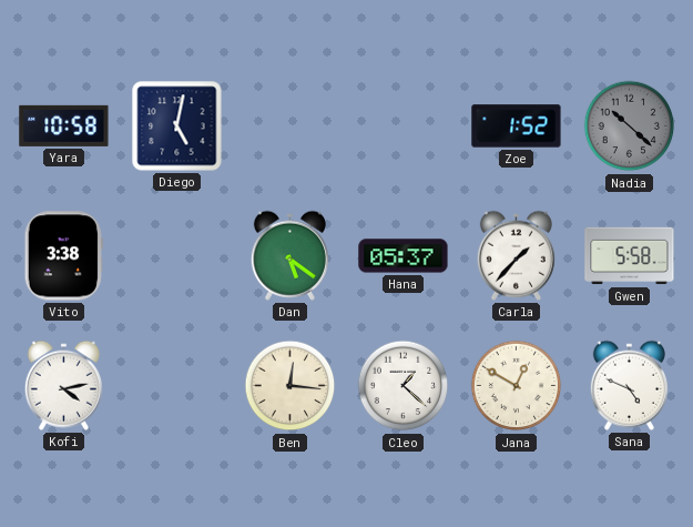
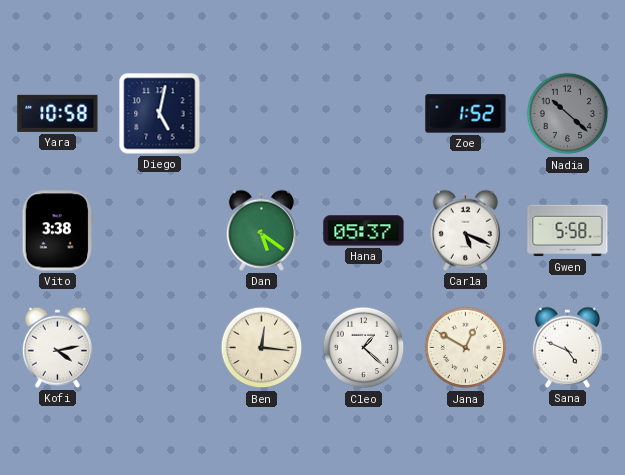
Carla: 1:37 -> 5:19
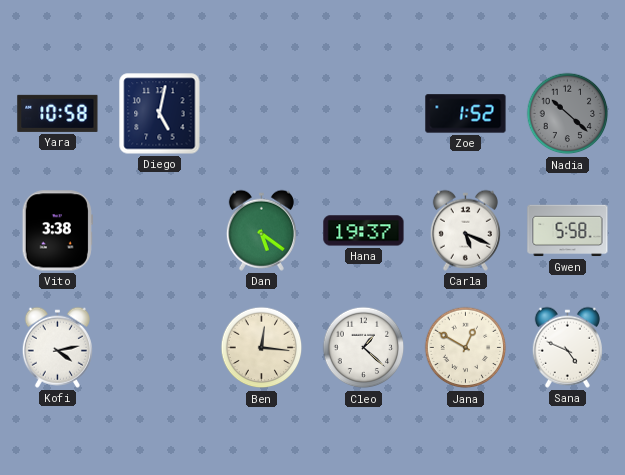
Hana: 05:37 -> 19:37
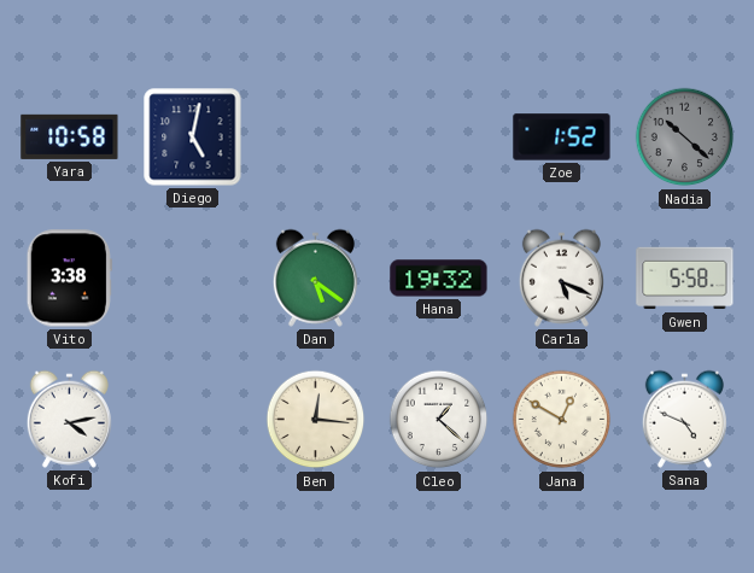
Hana: 19:37 -> 19:32
